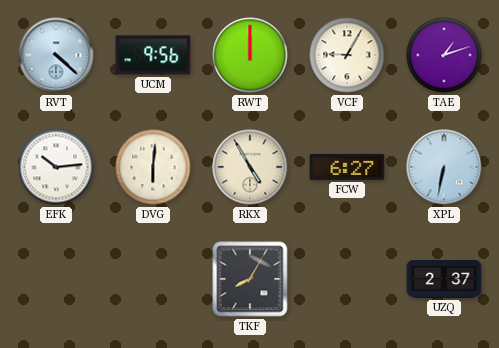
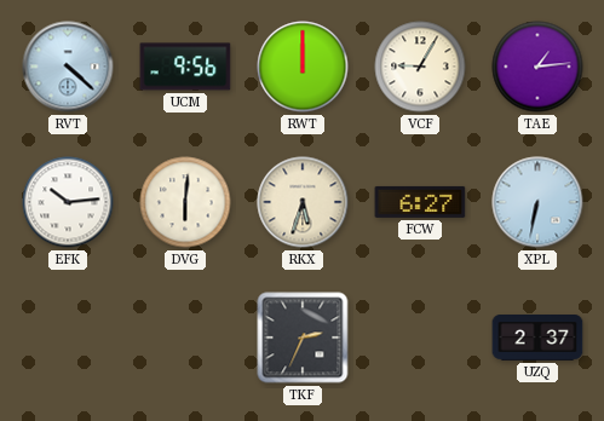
TAE: 1:12 -> 1:14
RKX: 4:55 -> 5:33
TKF: 8:05 -> 2:34
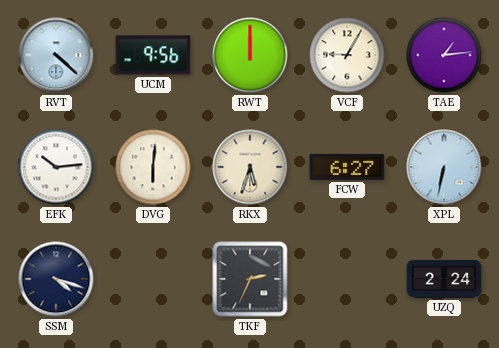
SSM: none -> 4:18
UZQ: 2:37 -> 2:24
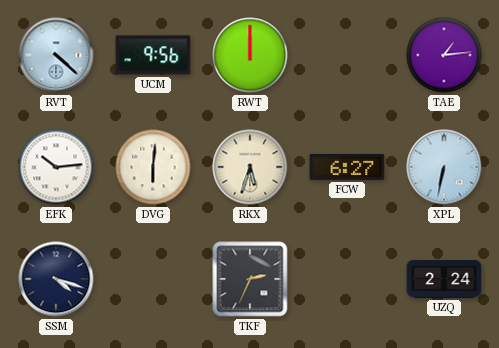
VCF: 9:05 -> none
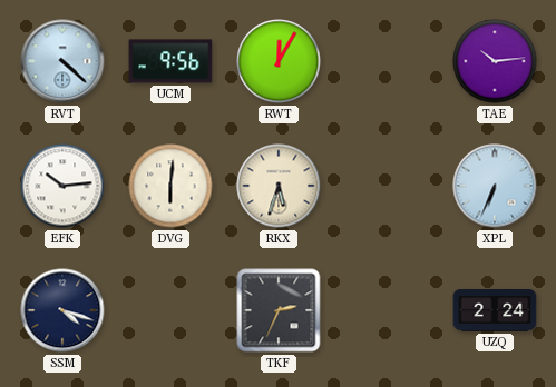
RWT: 12:00 -> 12:05
TAE: 1:14 -> 10:14
FCW: 6:27 -> none
XPL: 6:32 -> 6:34
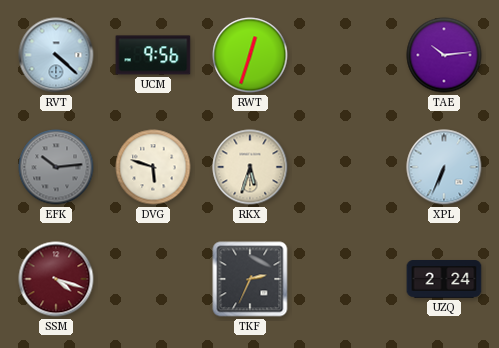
RWT: 12:05 -> 12:33
EFK dial: white -> grey
DVG: 6:01 -> 5:48
SSM dial: navy -> burgundy
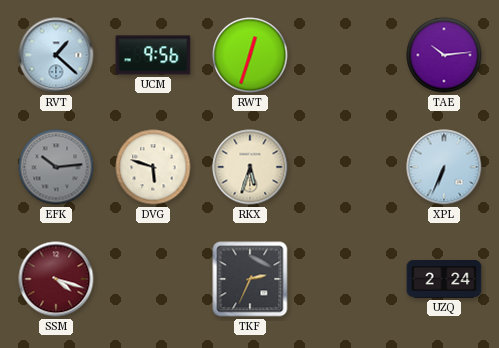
RVT: 4:22 -> 1:22
